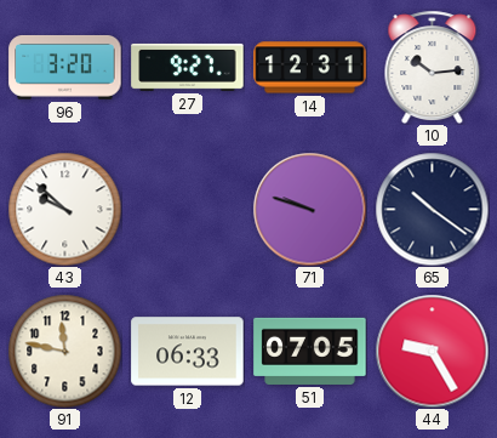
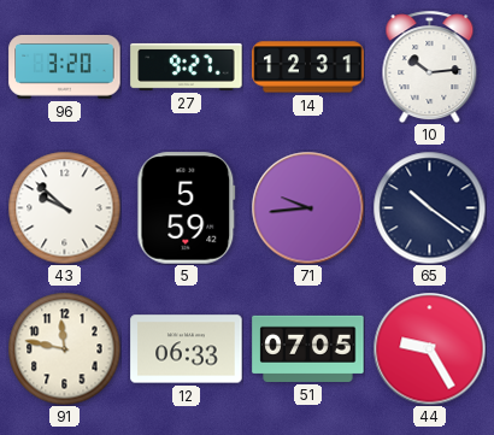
5: none -> 5:59
71: 9:48 -> 9:44
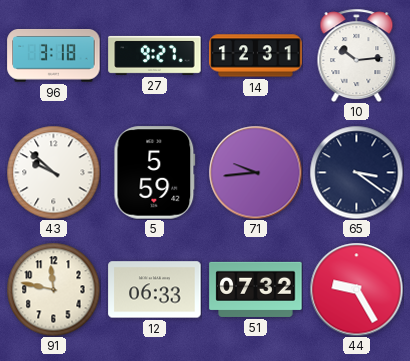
96: 3:20 -> 3:18
65: 10:21 -> 3:21
51: 07:05 -> 07:32
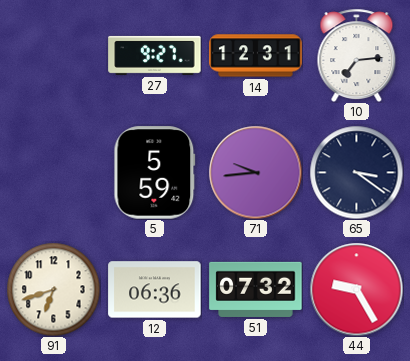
96: 3:18 -> none
10: 10:14 -> 7:14
43: 9:52 -> none
91: 11:47 -> 6:42
12: 06:33 -> 06:36
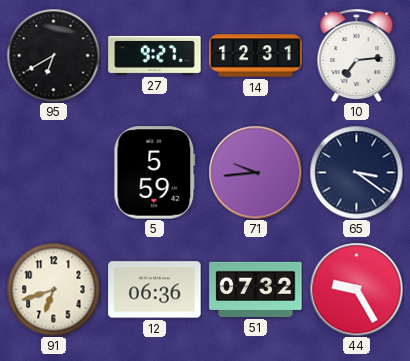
95: none -> 6:40
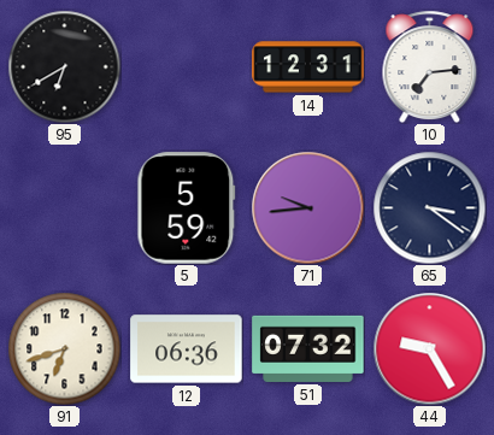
27: 9:27 -> none
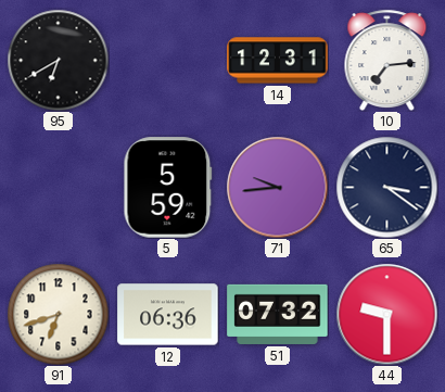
44: 9:25 -> 9:30
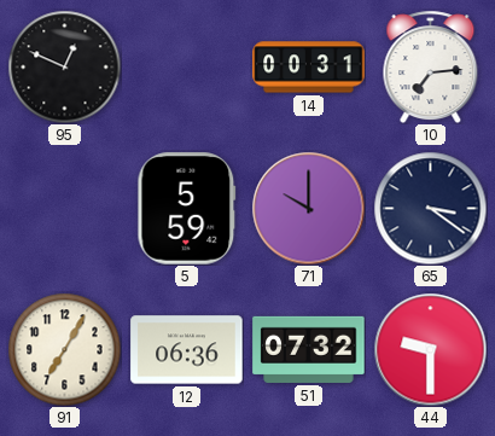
95: 6:40 -> 12:49
14: 12:31 -> 00:31
71: 9:44 -> 10:00
91: 6:42 -> 7:05
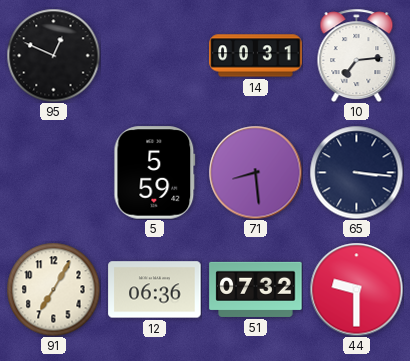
71: 10:00 -> 8:29
65: 3:21 -> 3:16
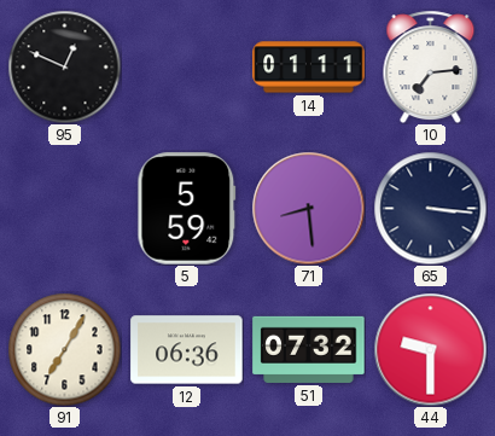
14: 00:31 -> 01:11
